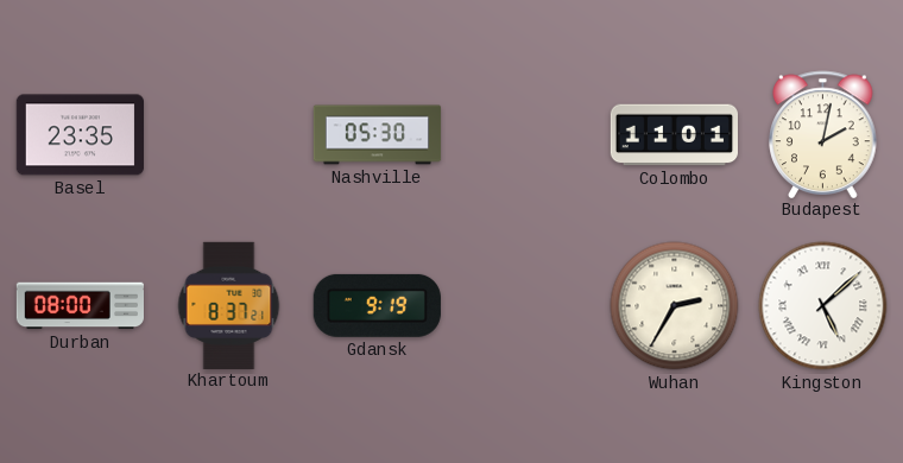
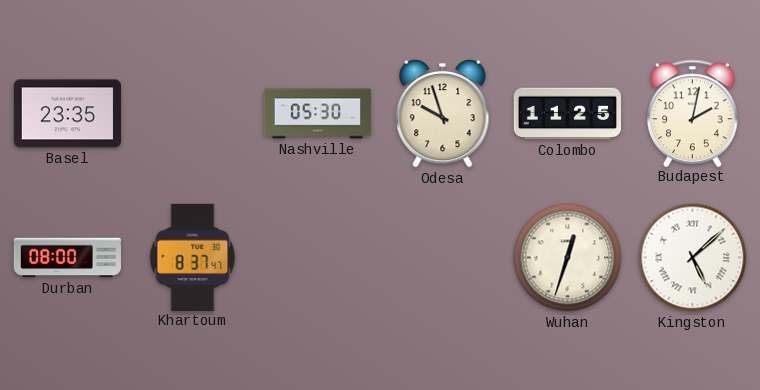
Odesa: none -> 9:57
Colombo: 11:01 -> 11:25
Khartoum: 8:37:21 -> 8:37:47
Gdansk: 9:19 -> none
Wuhan: 2:35 -> 12:33
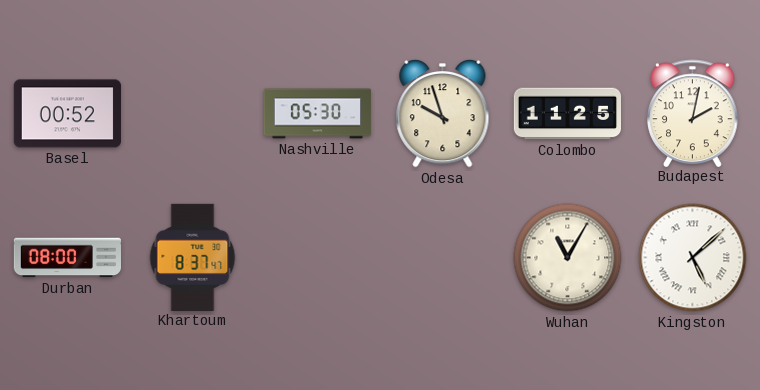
Basel: 23:35 -> 00:52
Wuhan: 12:33 -> 11:05
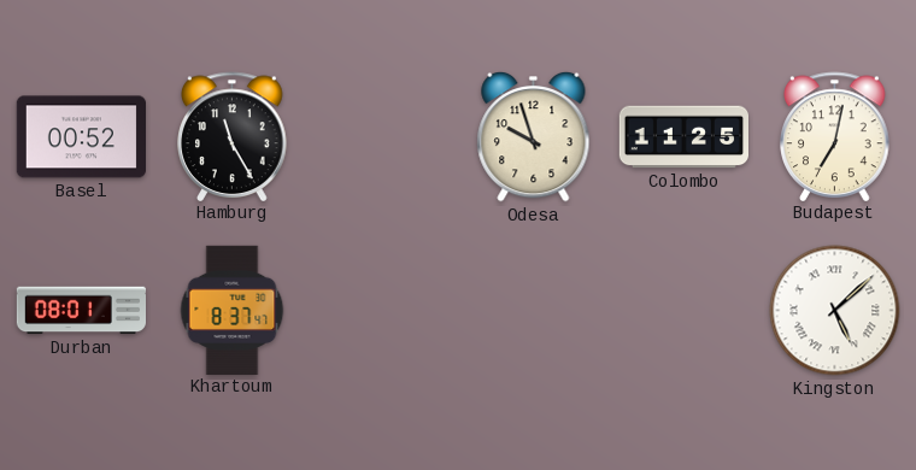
Hamburg: none -> 11:25
Nashville: 05:30 -> none
Budapest: 2:02 -> 7:02
Durban: 08:00 -> 08:01
Wuhan: 11:05 -> none
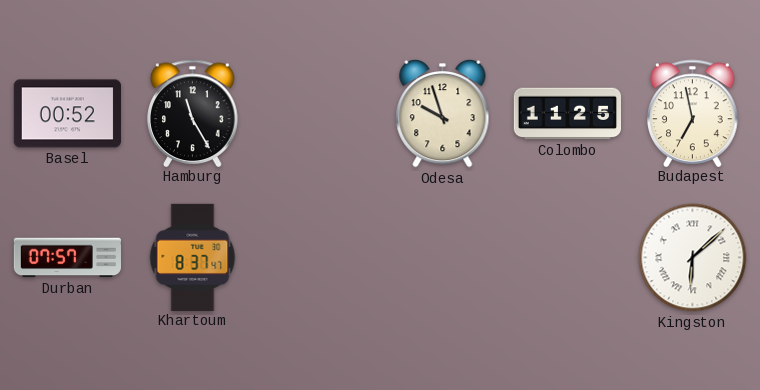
Budapest: 7:02 -> 6:58
Durban: 08:01 -> 07:57
Kingston: 5:08 -> 6:08
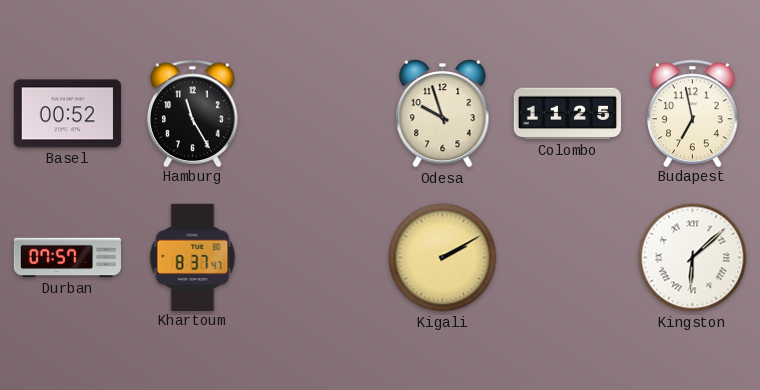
Kigali: none -> 2:10
